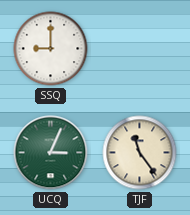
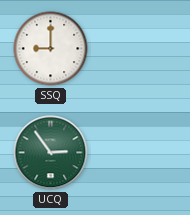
UCQ: 3:04 -> 2:54
TJF: 11:24 -> none
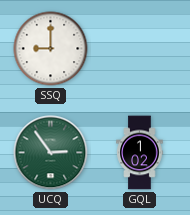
GQL: none -> 1:02
